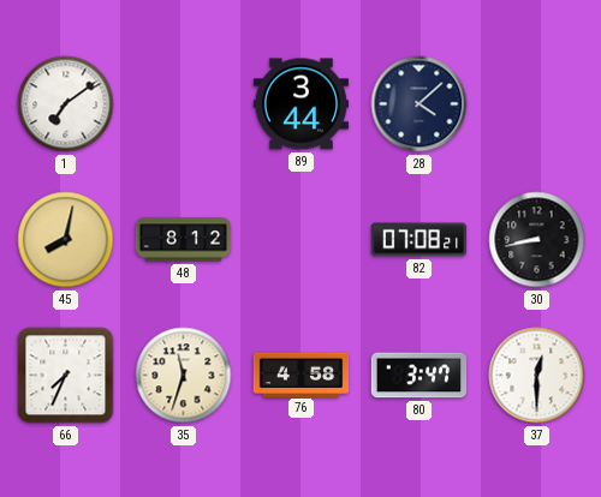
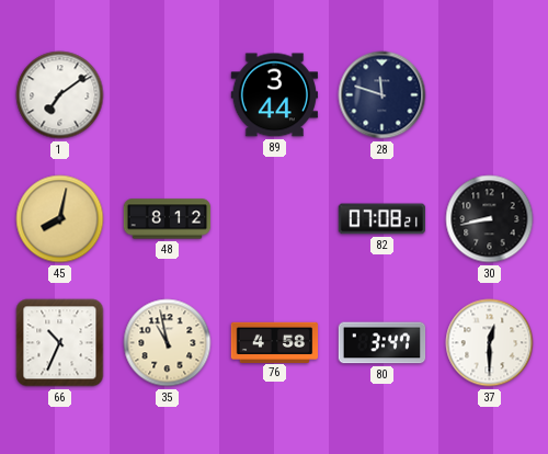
28: 4:08 -> 11:48
66: 7:34 -> 10:34
35: 11:33 -> 10:58
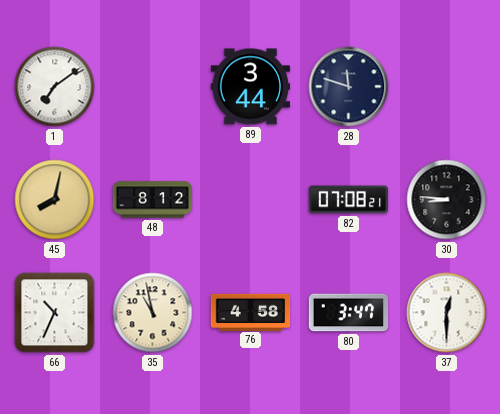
30: 8:43 -> 8:46
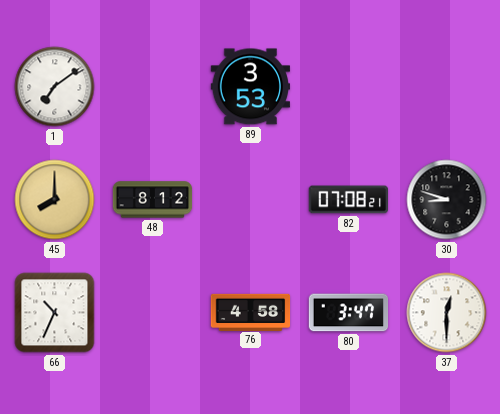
89: 3:44 -> 3:53
28: 11:48 -> none
45: 8:02 -> 8:00
30: 8:46 -> 8:48
35: 10:58 -> none
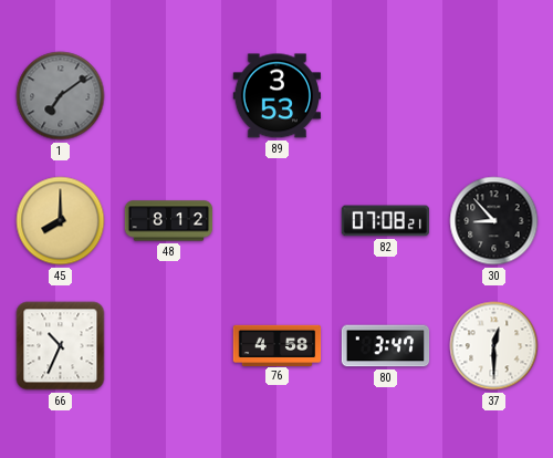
1 dial: white -> grey
30: 8:48 -> 8:53
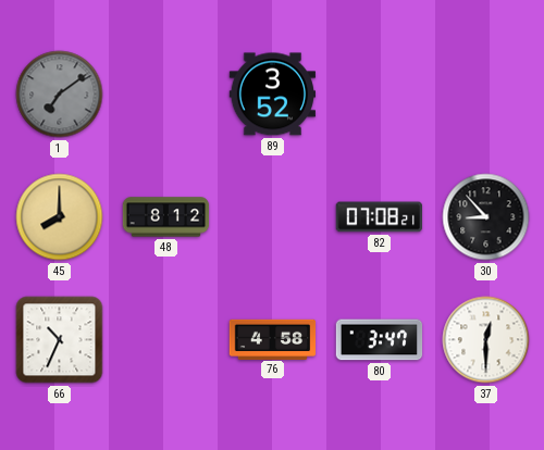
89: 3:53 -> 3:52
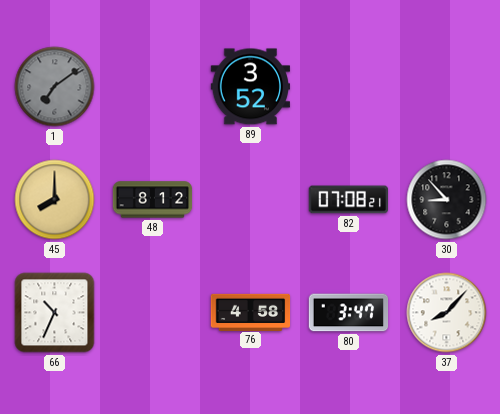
37: 12:30 -> 8:07
